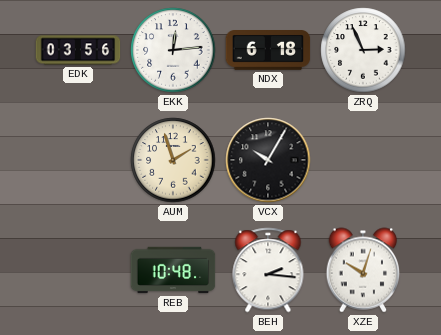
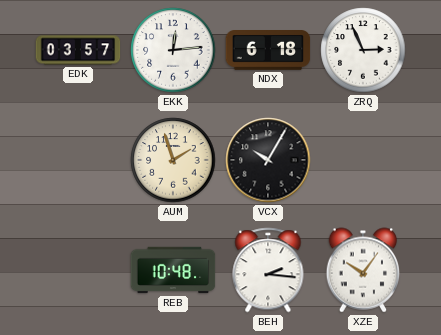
EDK: 03:56 -> 03:57
XZE: 10:03 -> 10:06
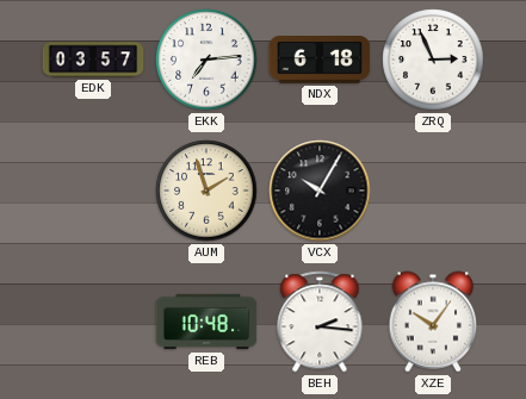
EKK: 12:14 -> 7:14
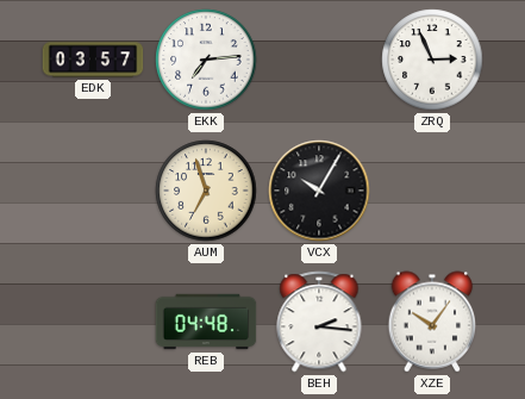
NDX: 6:18 -> none
AUM: 1:57 -> 6:57
REB: 10:48 -> 04:48
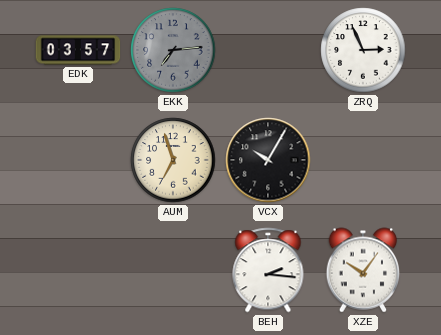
EKK dial: white -> grey
REB: 04:48 -> none
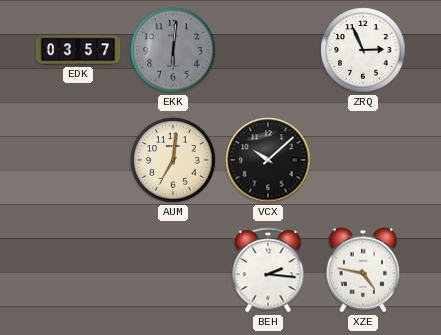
EKK: 7:14 -> 6:01
AUM: 6:57 -> 7:01
VCX: 10:05 -> 10:08
XZE: 10:06 -> 4:47
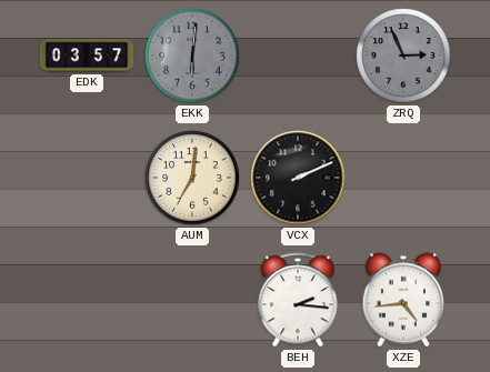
ZRQ dial: white -> grey
VCX: 10:08 -> 2:11
XZE: 4:47 -> 4:44
